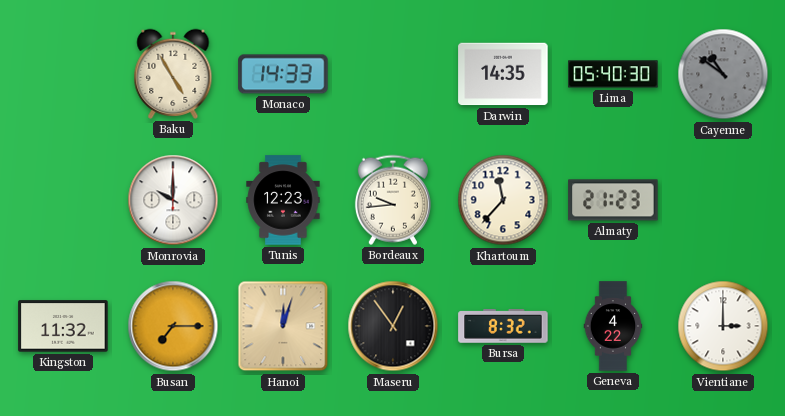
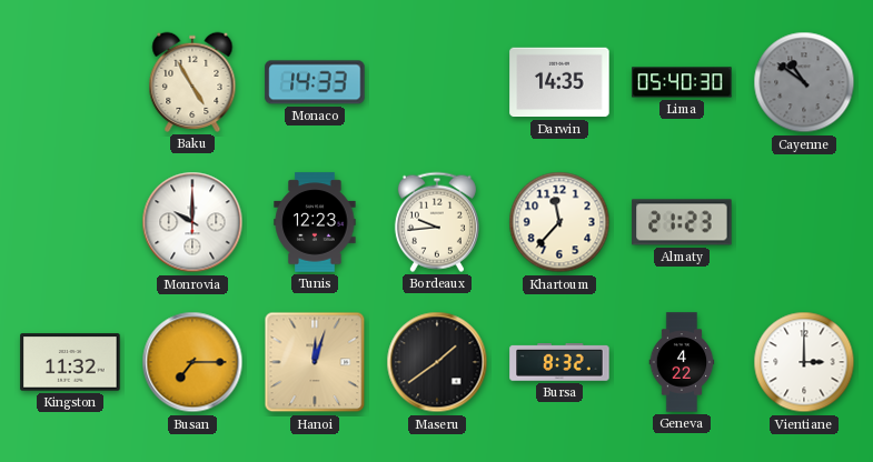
Maseru: 12:54 -> 1:39
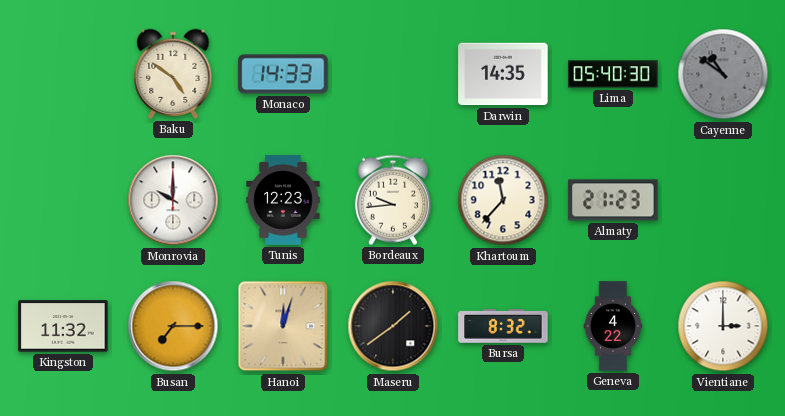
Baku: 4:55 -> 4:51
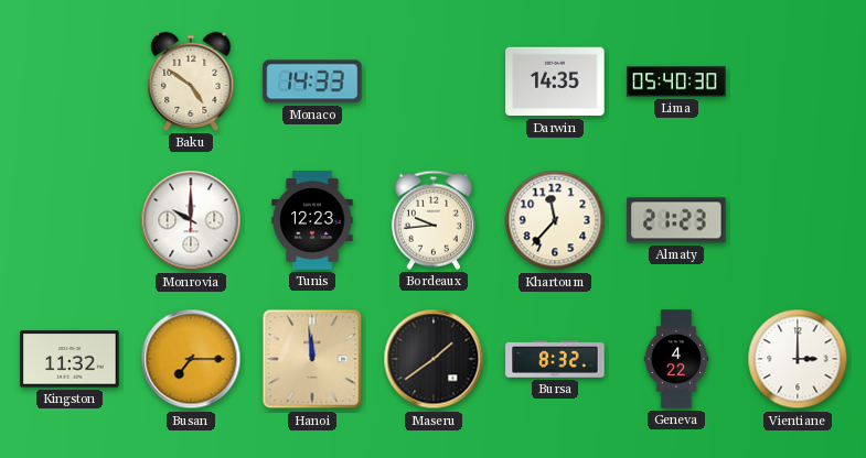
Cayenne: 10:51 -> none
Hanoi: 12:03 -> 11:59
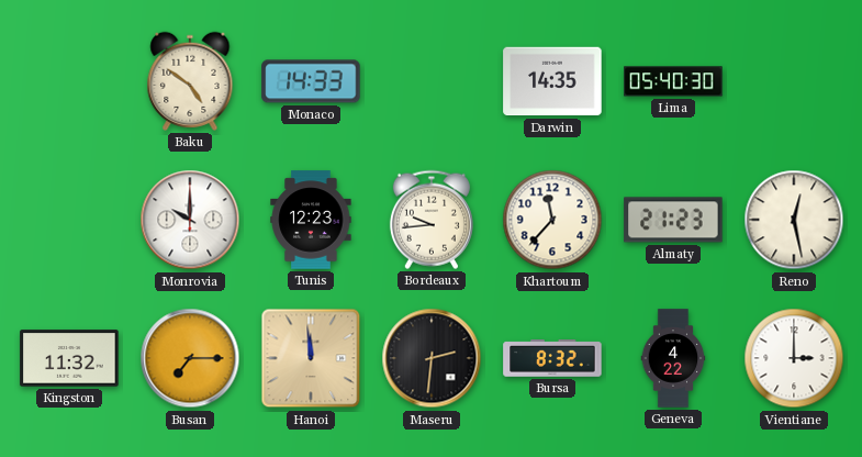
Reno: none -> 12:28
Maseru: 1:39 -> 2:31
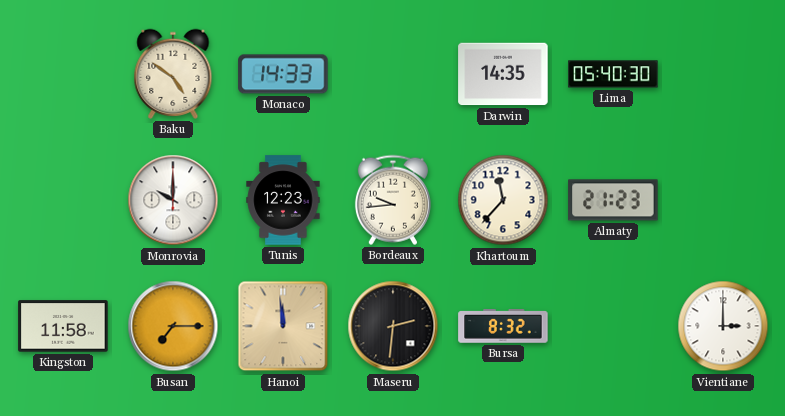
Reno: 12:28 -> none
Kingston: 11:32 -> 11:58
Geneva: 4:22 -> none
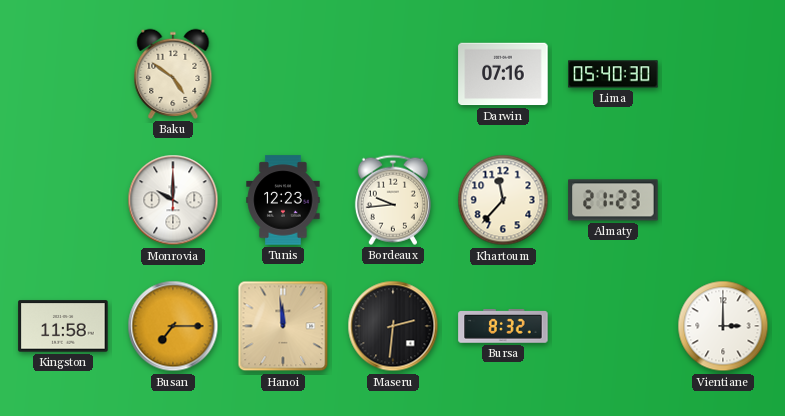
Monaco: 14:33 -> none
Darwin: 14:35 -> 07:16
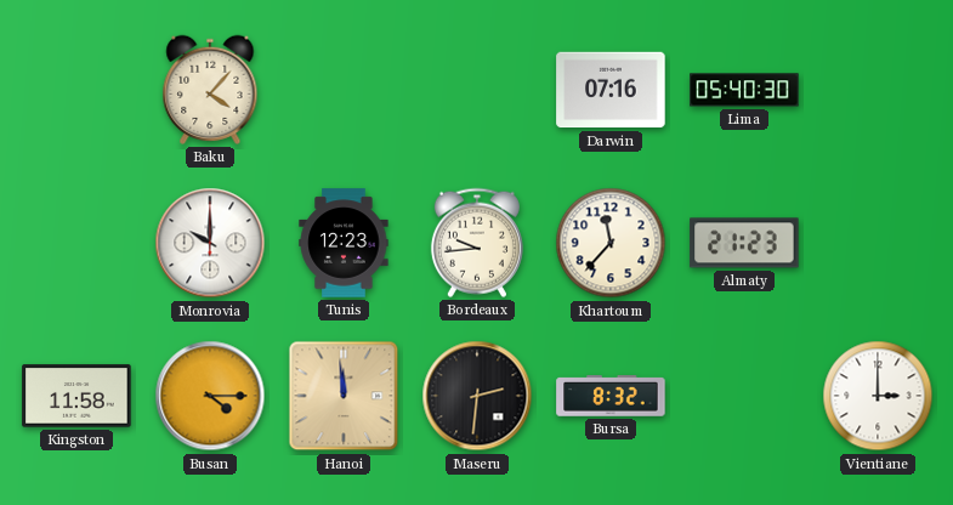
Baku: 4:51 -> 4:07
Busan: 7:15 -> 4:15
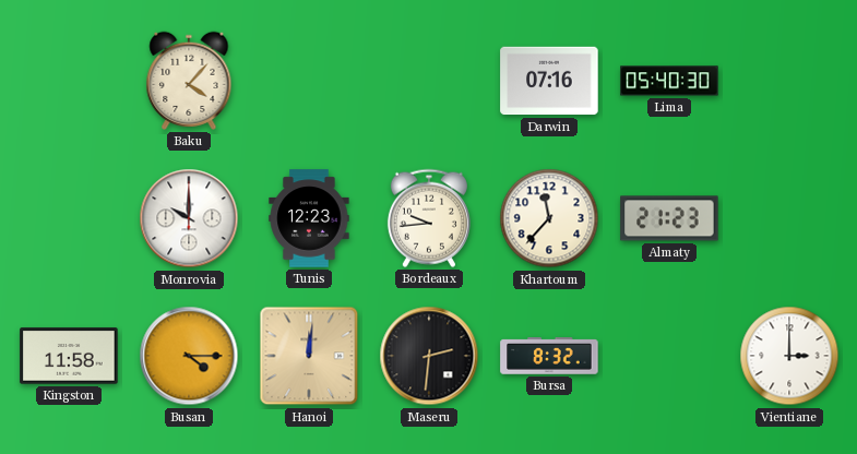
Hanoi: 11:59 -> 12:01
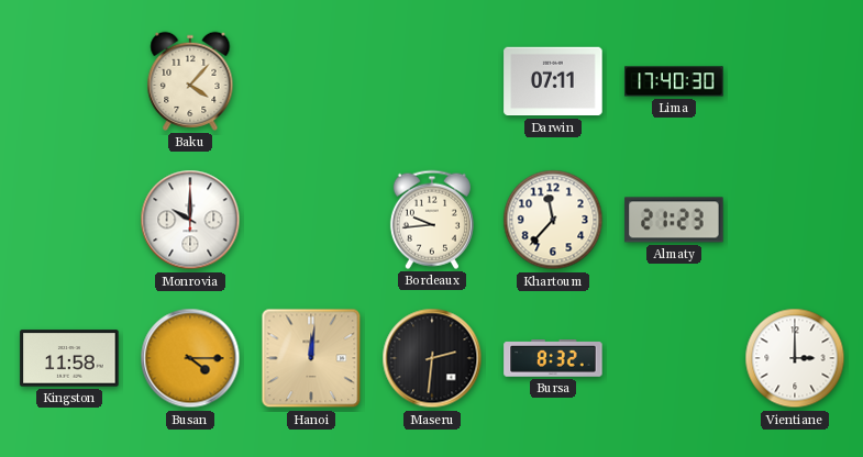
Darwin: 07:16 -> 07:11
Lima: 05:40 -> 17:40
Tunis: 12:23 -> none
